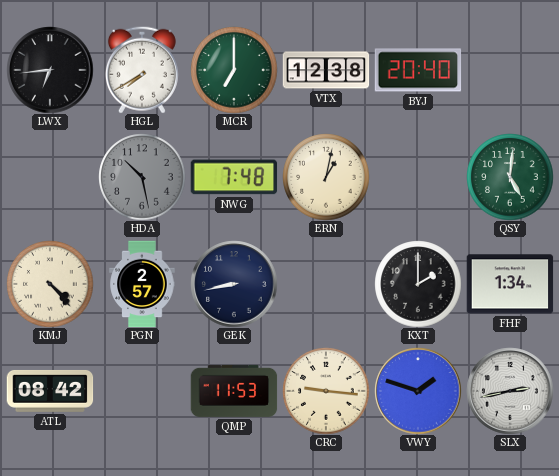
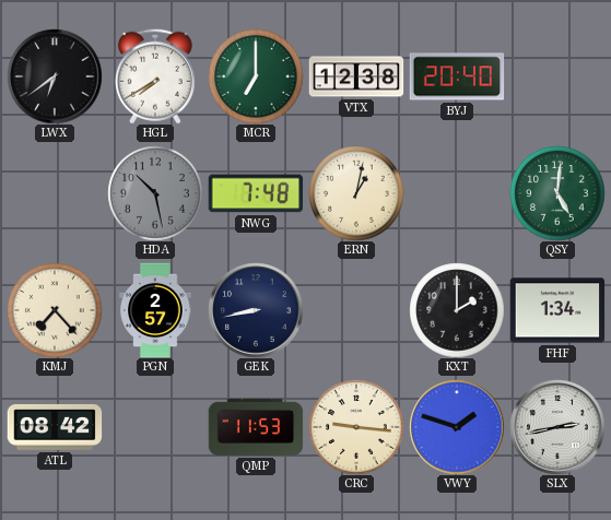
LWX: 6:44 -> 6:39
KMJ: 4:23 -> 7:23
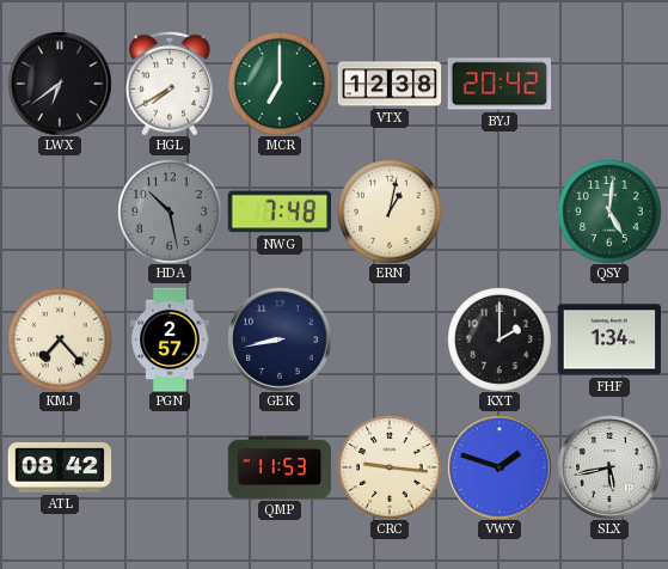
BYJ: 20:40 -> 20:42
SLX: 2:43 -> 5:43
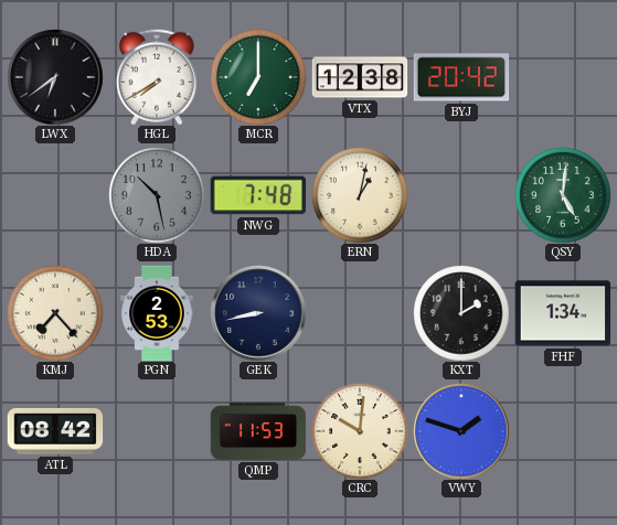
PGN: 2:57 -> 2:53
CRC: 9:16 -> 10:01
SLX: 5:43 -> none
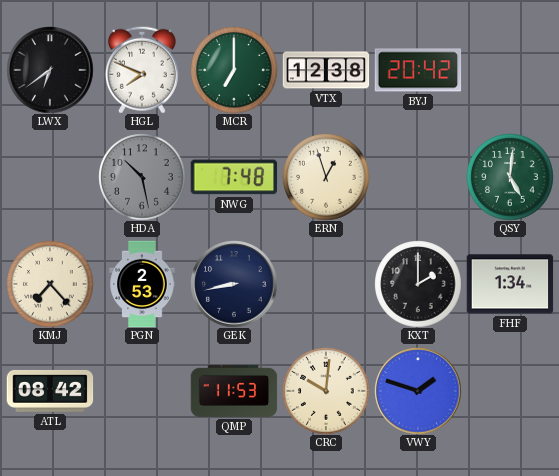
HGL: 7:40 -> 7:49
ERN: 1:02 -> 12:57
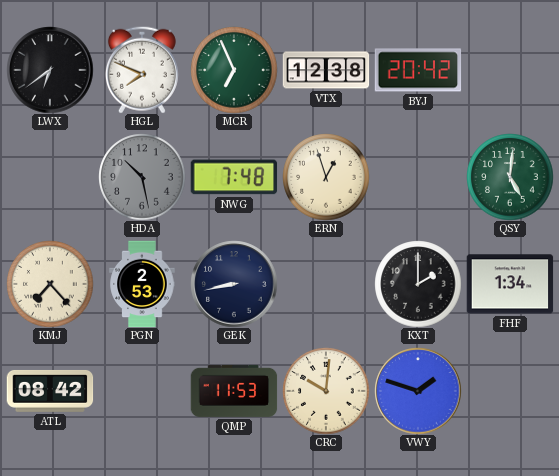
MCR: 7:00 -> 6:56
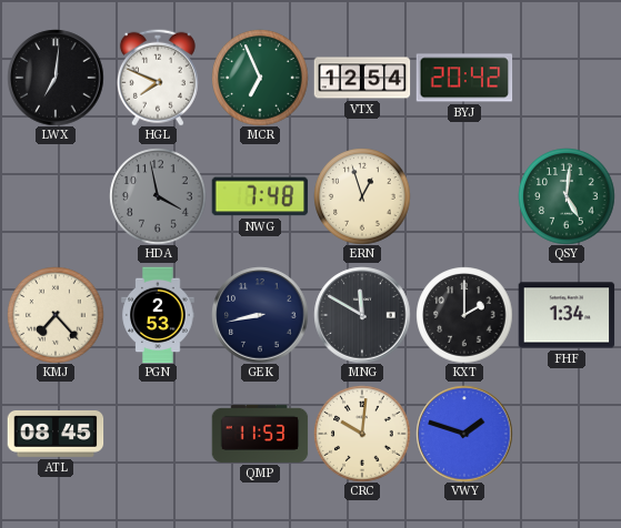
LWX: 6:39 -> 7:01
VTX: 12:38 -> 12:54
HDA: 10:28 -> 3:58
MNG: none -> 11:50
ATL: 08:42 -> 08:45
